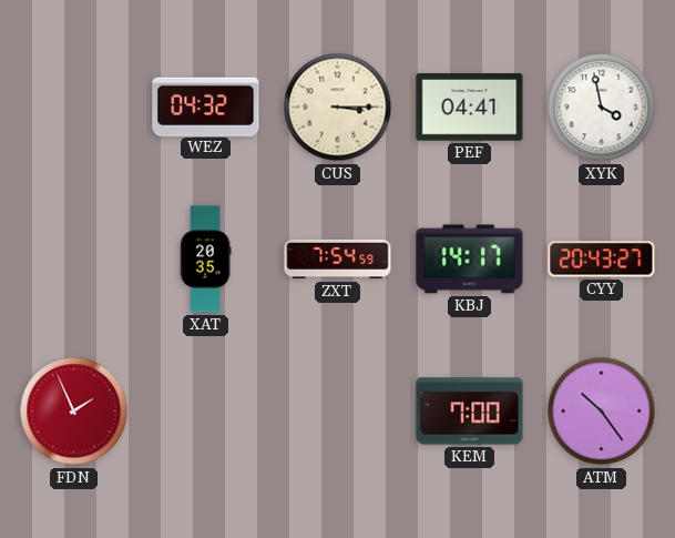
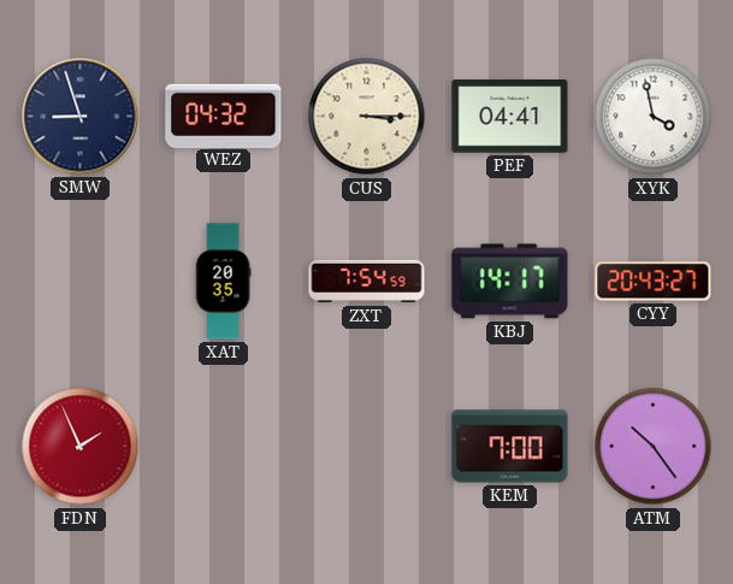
SMW: none -> 8:57
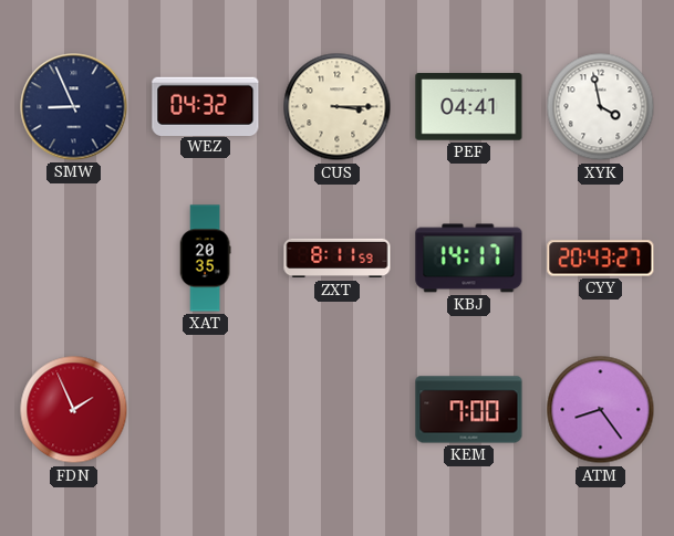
SMW: 8:57 -> 8:56
ZXT: 7:54 -> 8:11
ATM: 10:24 -> 8:24
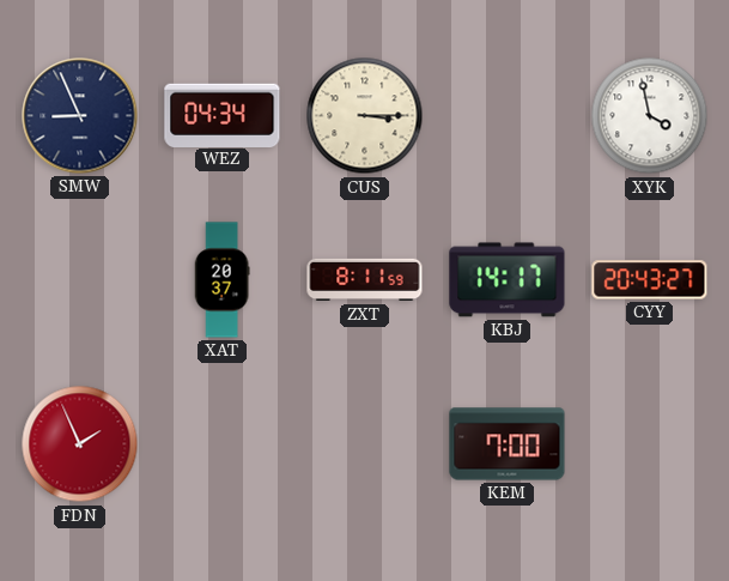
WEZ: 04:32 -> 04:34
PEF: 04:41 -> none
XAT: 20:35 -> 20:37
ATM: 8:24 -> none
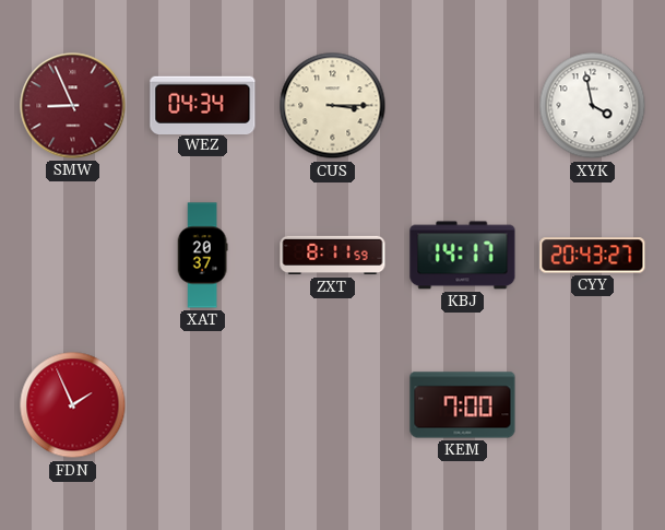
SMW dial: navy -> burgundy
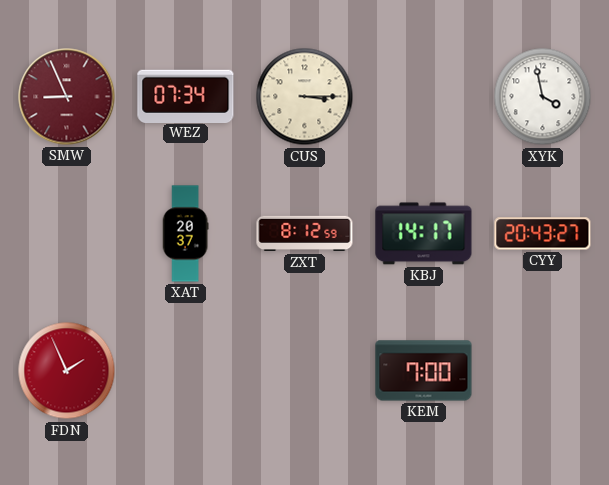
WEZ: 04:34 -> 07:34
ZXT: 8:11 -> 8:12
